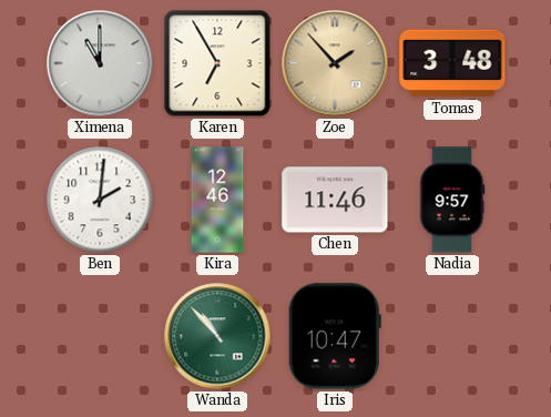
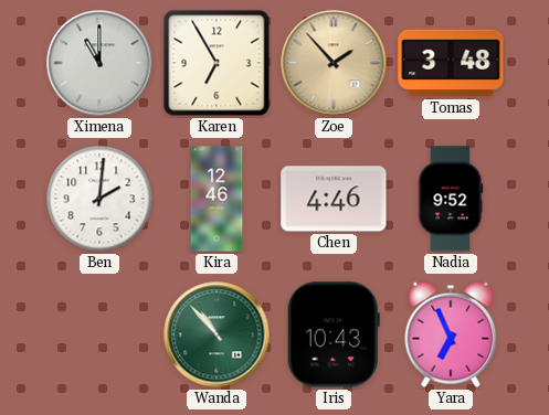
Chen: 11:46 -> 4:46
Nadia: 9:57 -> 9:52
Iris: 10:47 -> 10:43
Yara: none -> 6:56
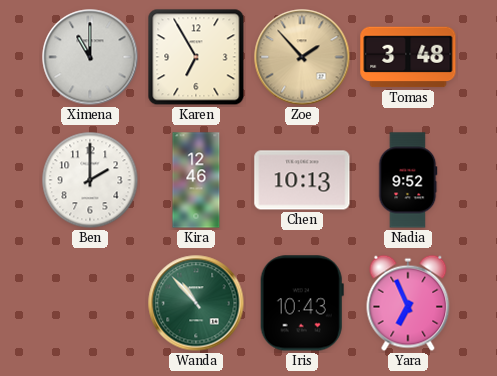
Ben: 2:01 -> 2:00
Chen: 4:46 -> 10:13
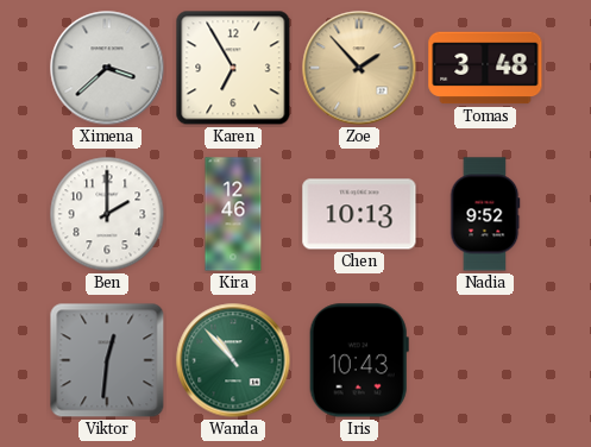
Ximena: 11:00 -> 3:38
Viktor: none -> 12:31
Yara: 6:56 -> none
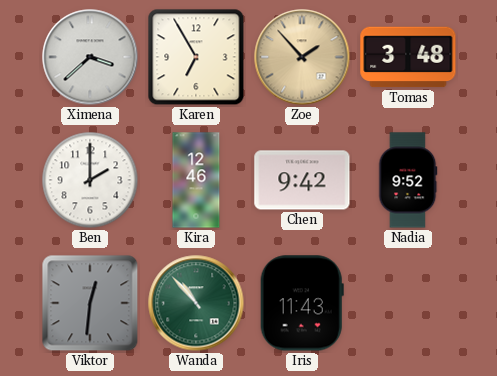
Chen: 10:13 -> 9:42
Iris: 10:43 -> 11:43
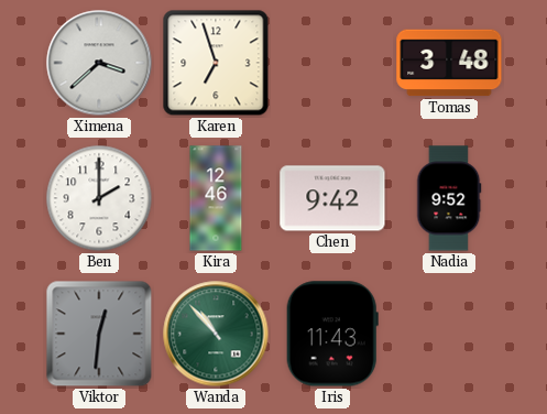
Karen: 6:55 -> 6:57
Zoe: 1:53 -> none
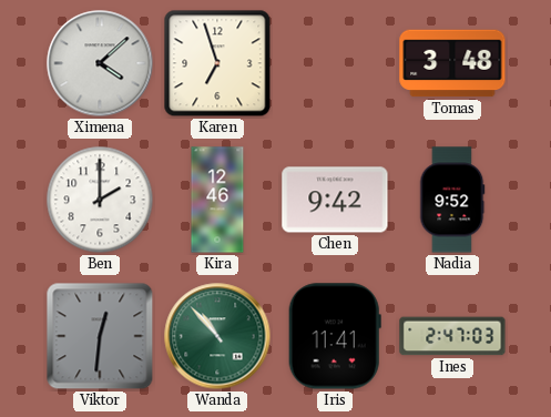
Ximena: 3:38 -> 4:08
Iris: 11:43 -> 11:41
Ines: none -> 2:47
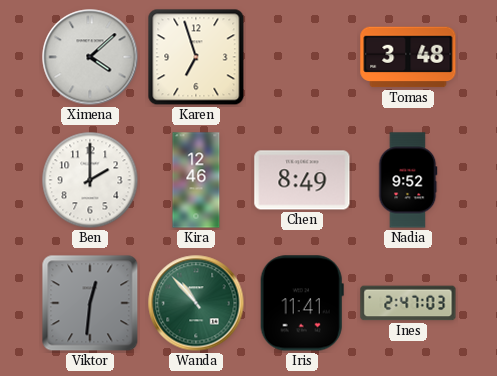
Chen: 9:42 -> 8:49
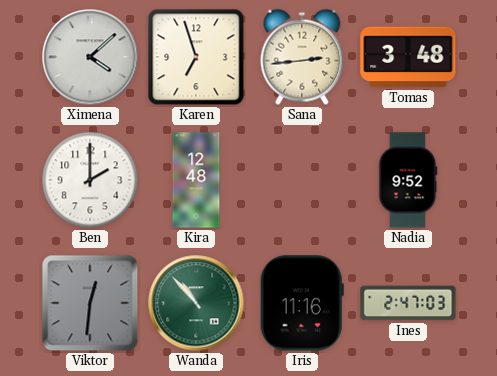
Sana: none -> 2:44
Kira: 12:46 -> 12:48
Chen: 8:49 -> none
Iris: 11:41 -> 11:16
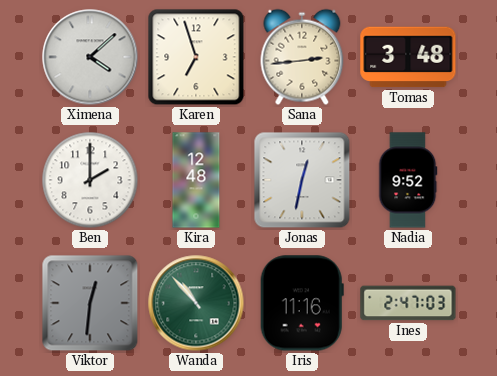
Jonas: none -> 12:32
